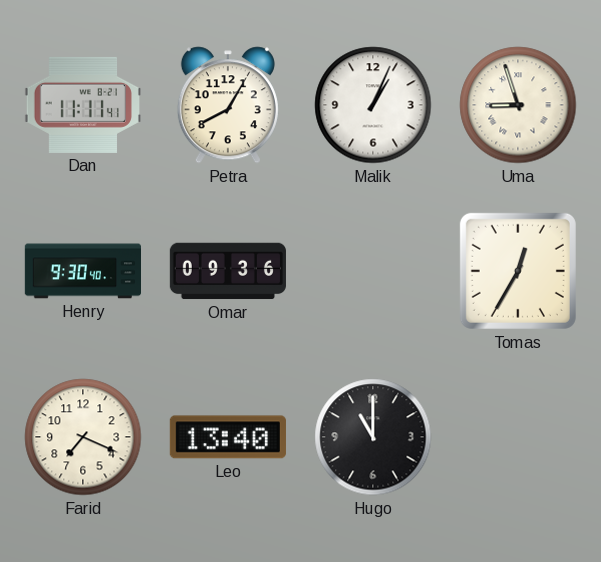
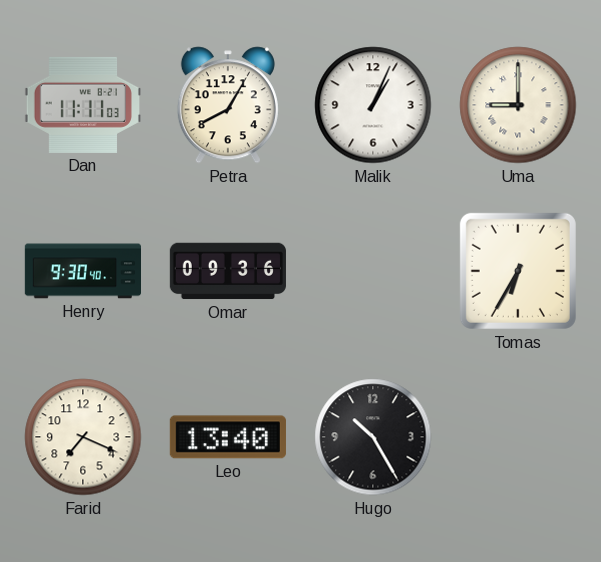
Dan: 11:11:41 -> 11:11:03
Uma: 8:57 -> 9:00
Tomas: 12:35 -> 6:35
Hugo: 11:00 -> 10:25
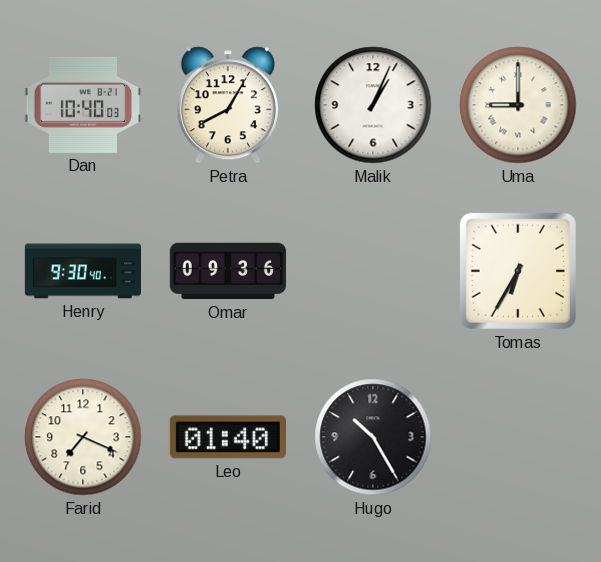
Dan: 11:11 -> 10:40
Leo: 13:40 -> 01:40
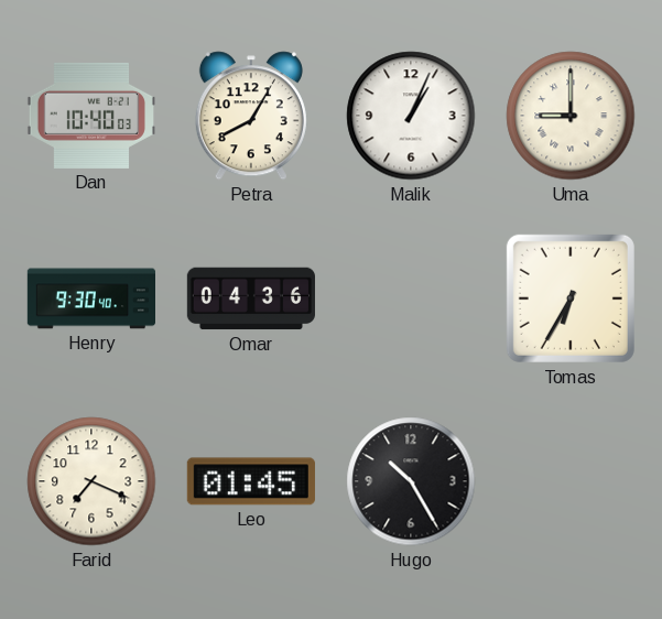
Omar: 09:36 -> 04:36
Leo: 01:40 -> 01:45
